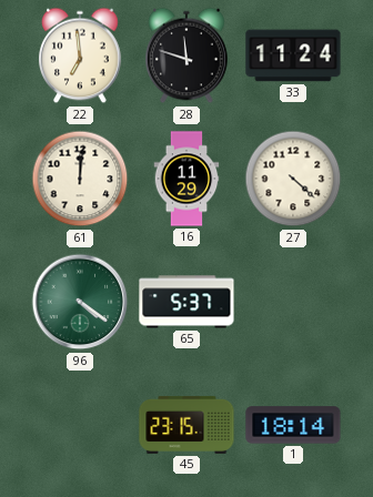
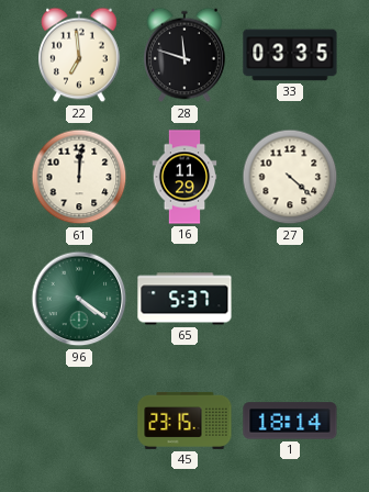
33: 11:24 -> 03:35
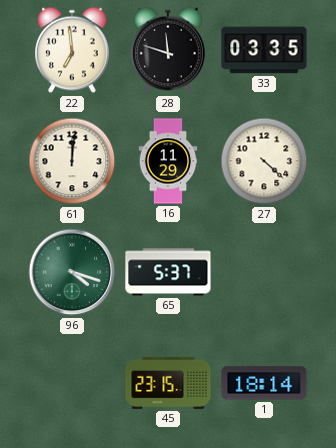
96: 4:21 -> 4:18
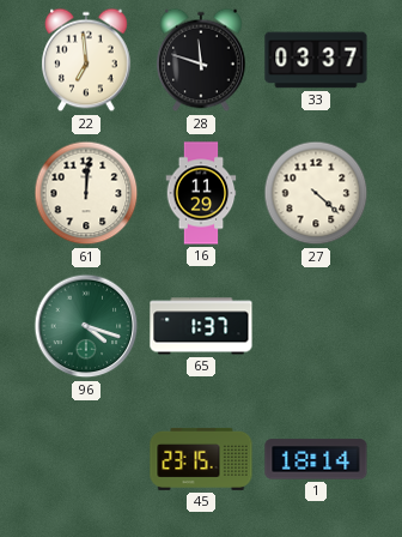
33: 03:35 -> 03:37
65: 5:37 -> 1:37
